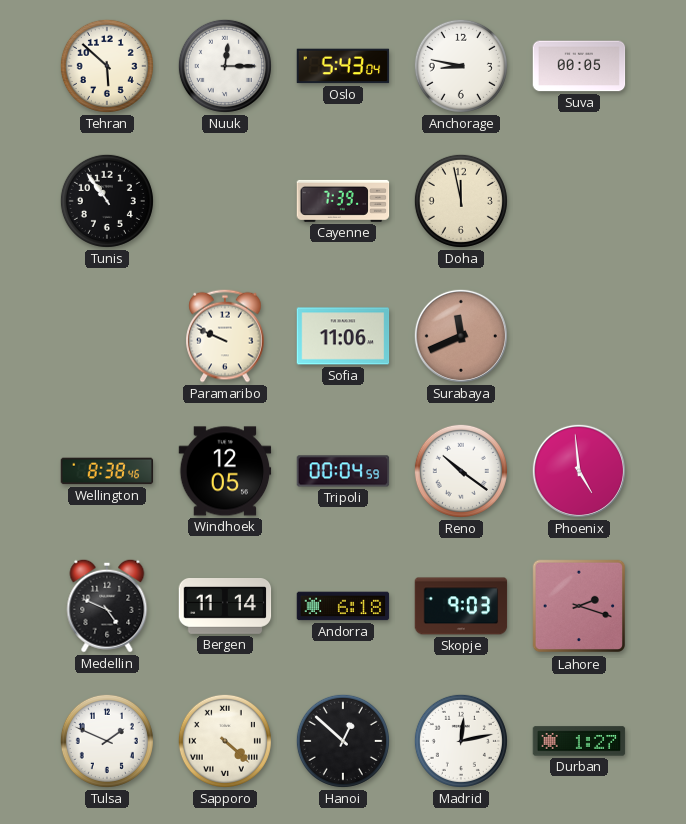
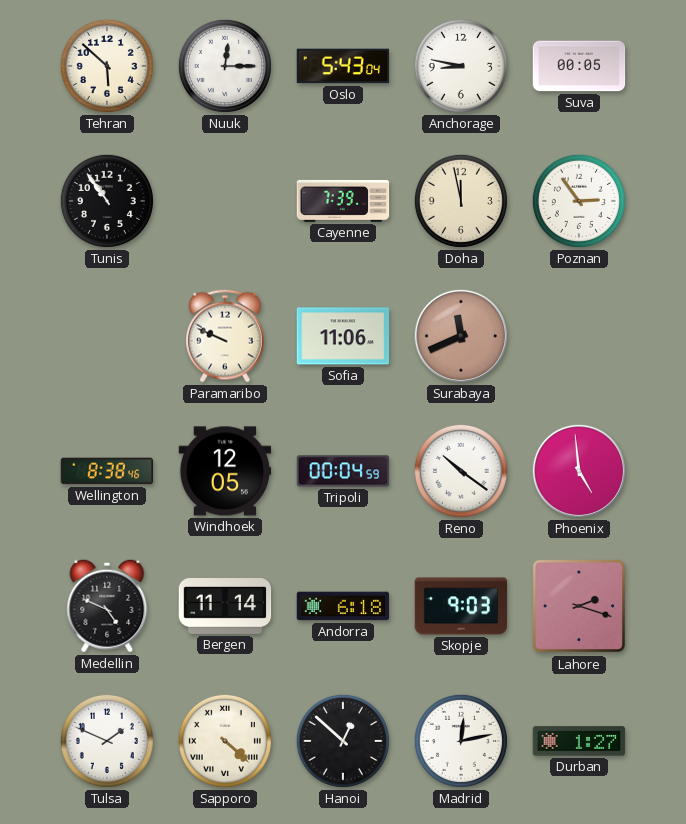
Poznan: none -> 2:54
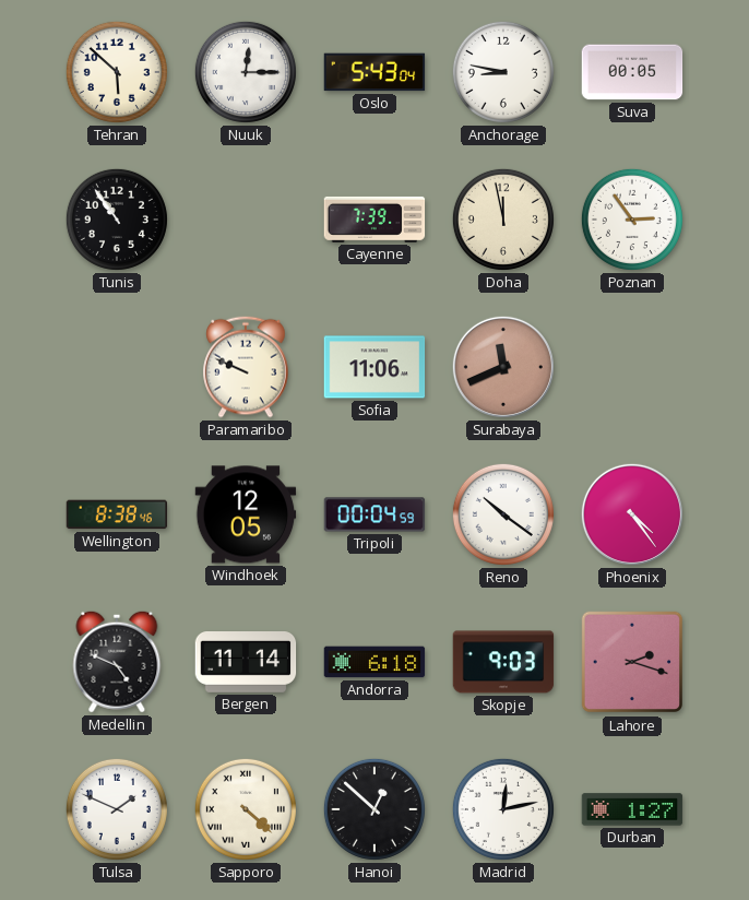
Phoenix: 4:59 -> 4:24
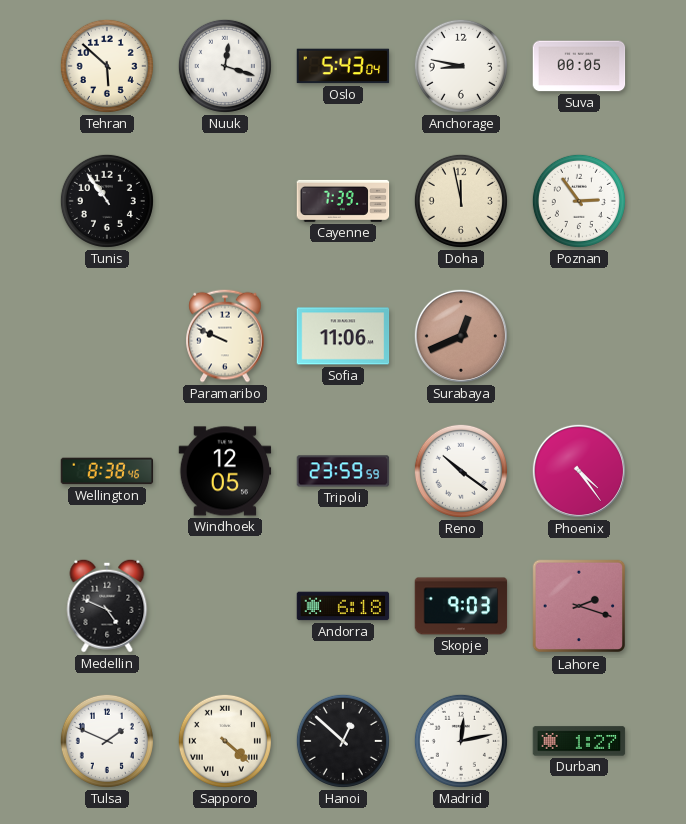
Nuuk: 12:15 -> 12:18
Surabaya: 11:41 -> 12:41
Tripoli: 00:04 -> 23:59
Bergen: 11:14 -> none
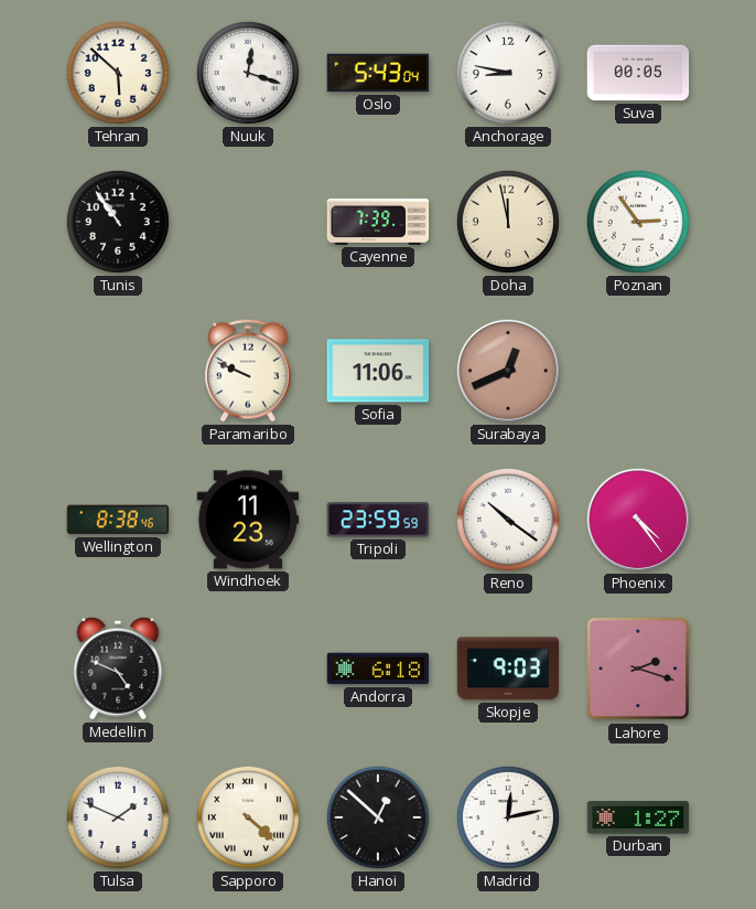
Windhoek: 12:05 -> 11:23
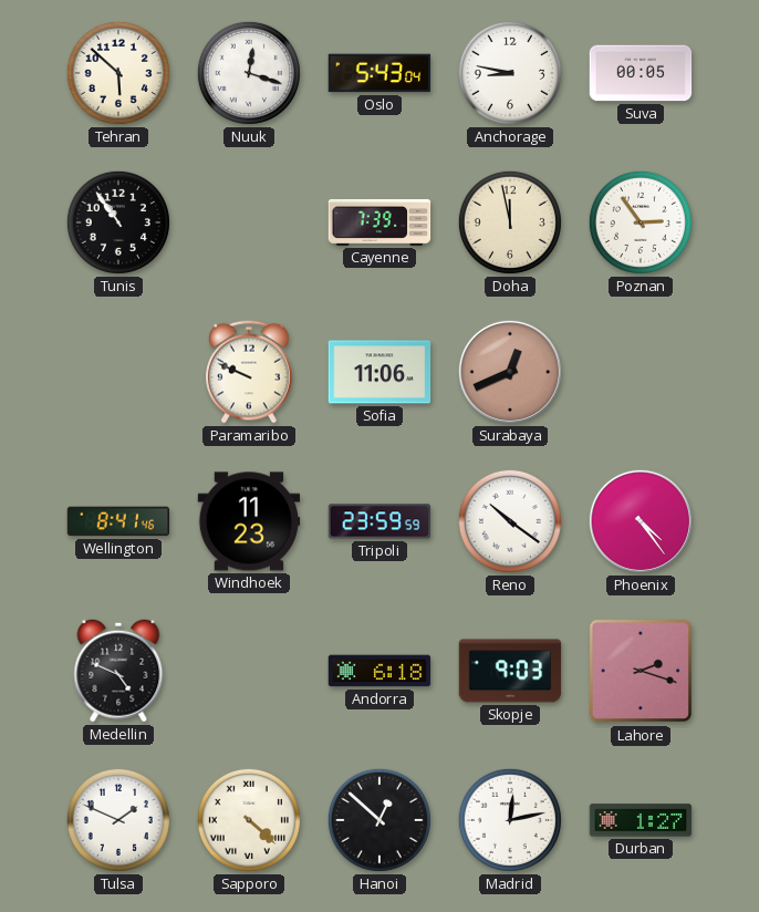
Wellington: 8:38 -> 8:41
